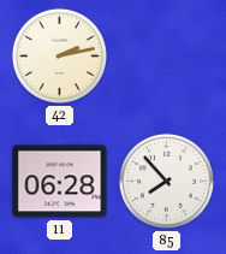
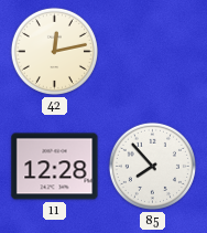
42: 2:13 -> 12:13
11: 06:28 -> 12:28
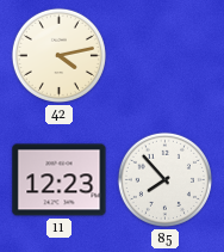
42: 12:13 -> 4:13
11: 12:28 -> 12:23
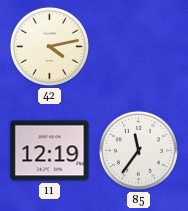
11: 12:23 -> 12:19
85: 7:53 -> 11:36
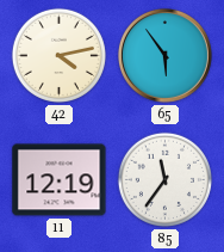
65: none -> 5:54
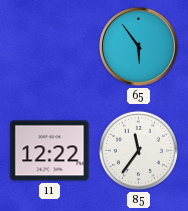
42: 4:13 -> none
11: 12:19 -> 12:22
